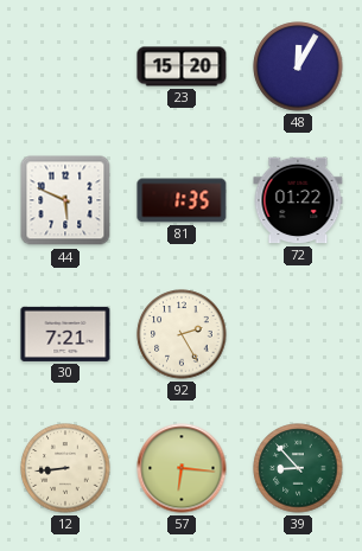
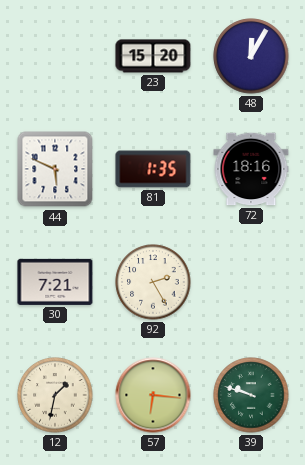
72: 01:22 -> 18:16
12: 8:44 -> 1:32
39: 8:53 -> 9:48
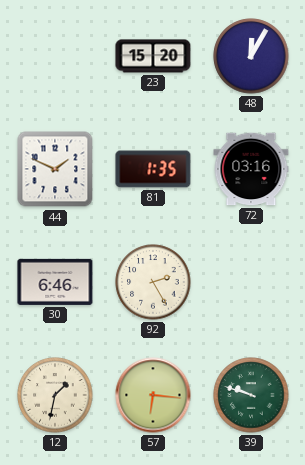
44: 5:49 -> 1:49
72: 18:16 -> 03:16
30: 7:21 -> 6:46
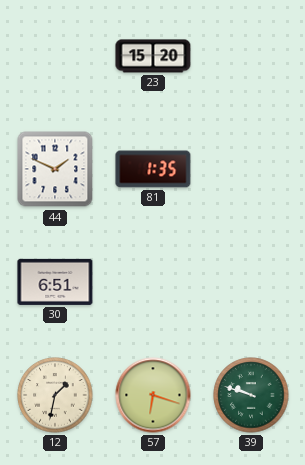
48: 12:05 -> none
72: 03:16 -> none
30: 6:46 -> 6:51
92: 2:25 -> none
57: 6:16 -> 6:18
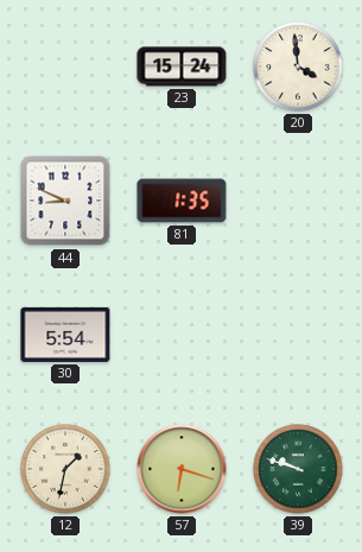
23: 15:20 -> 15:24
20: none -> 3:59
44: 1:49 -> 8:49
30: 6:51 -> 5:54
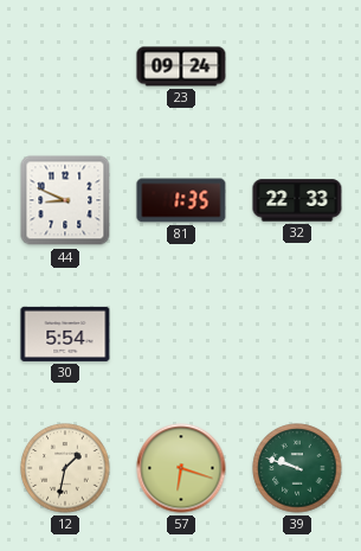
23: 15:24 -> 09:24
20: 3:59 -> none
32: none -> 22:33
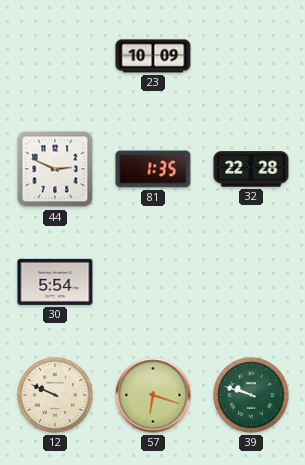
23: 09:24 -> 10:09
44: 8:49 -> 2:49
32: 22:33 -> 22:28
12: 1:32 -> 9:49
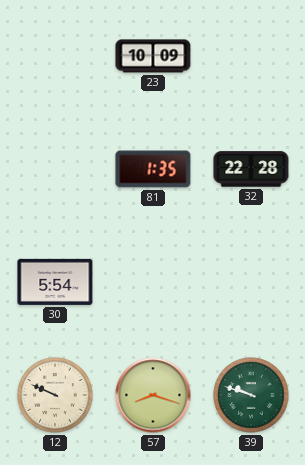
44: 2:49 -> none
57: 6:18 -> 8:18
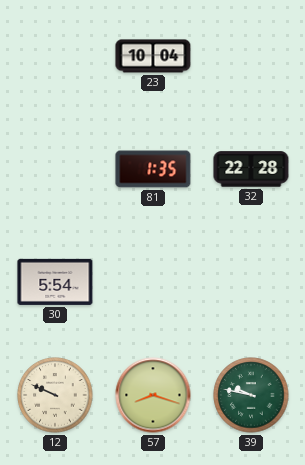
23: 10:09 -> 10:04
39: 9:48 -> 9:47
